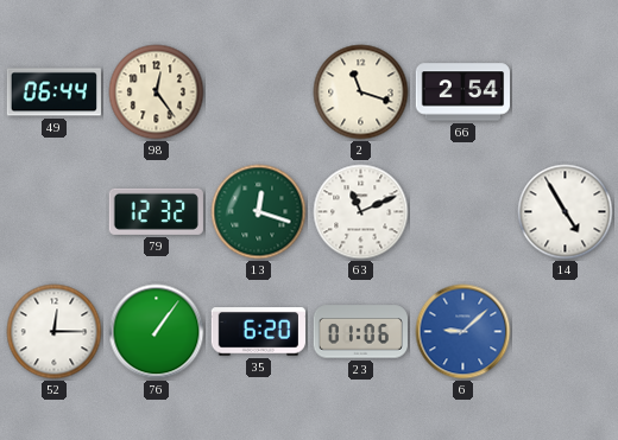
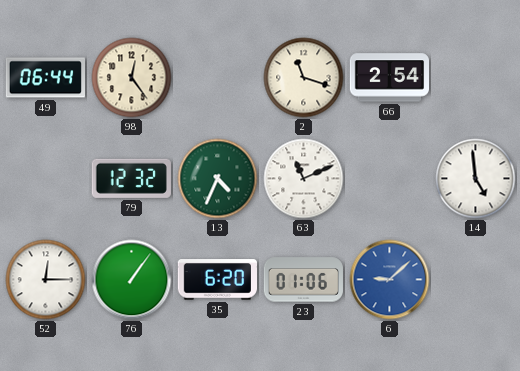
13: 12:18 -> 4:34
14: 4:55 -> 4:59
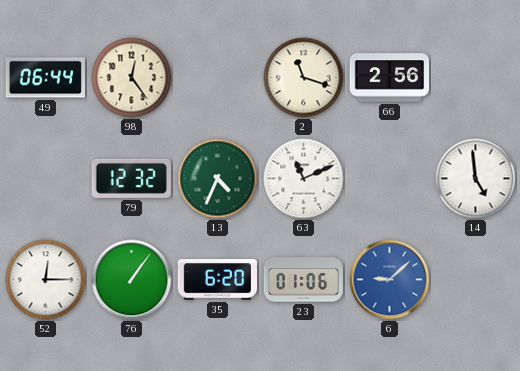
66: 2:54 -> 2:56
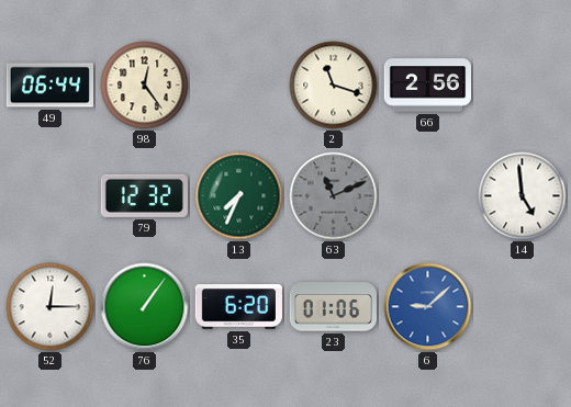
13: 4:34 -> 7:34
63 dial: white -> grey
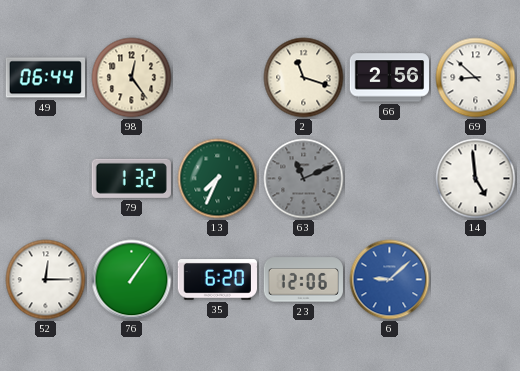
69: none -> 8:52
79: 12:32 -> 1:32
23: 01:06 -> 12:06
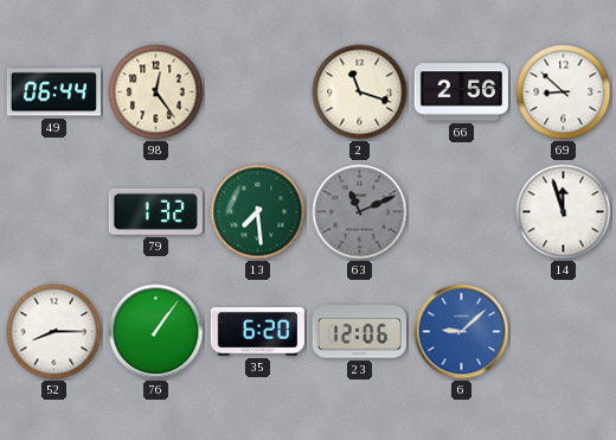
13: 7:34 -> 7:29
14: 4:59 -> 11:57
52: 12:15 -> 8:15
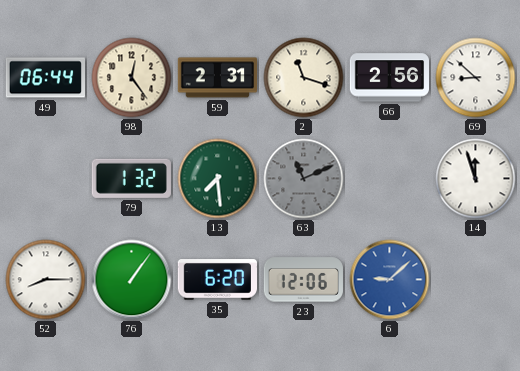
59: none -> 2:31
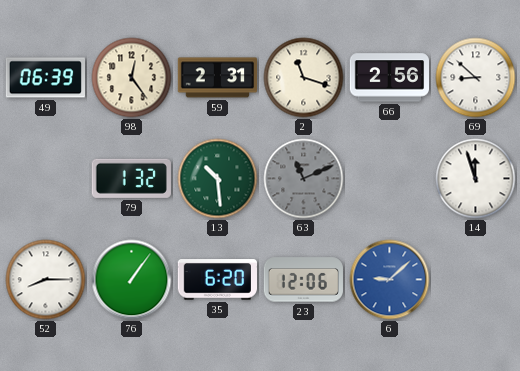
49: 06:44 -> 06:39
13: 7:29 -> 10:29
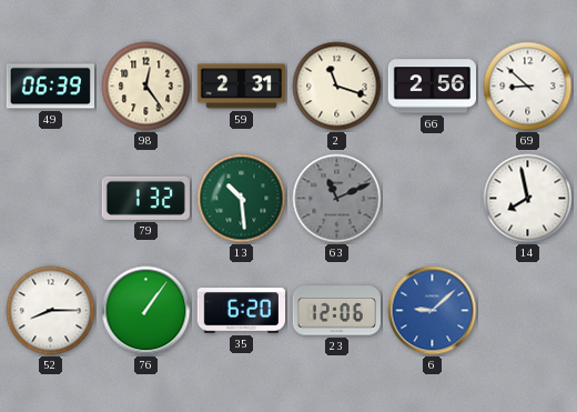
14: 11:57 -> 7:58
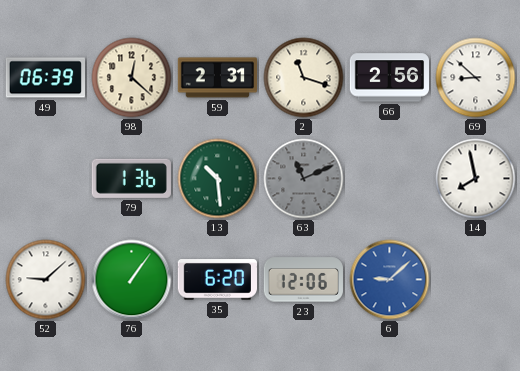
98: 12:24 -> 12:22
79: 1:32 -> 1:36
52: 8:15 -> 9:08
